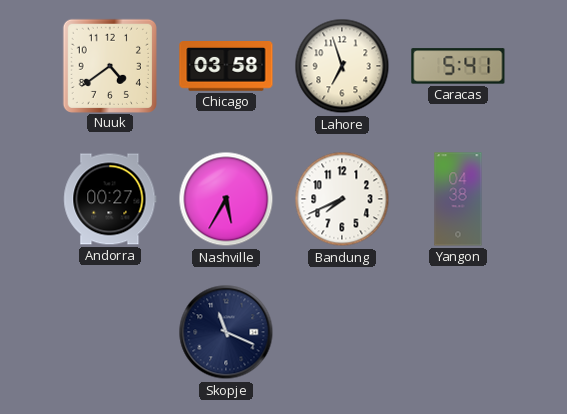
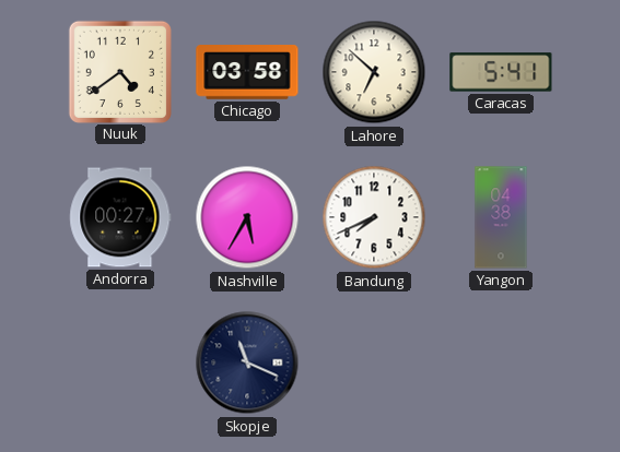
Lahore: 6:57 -> 6:52
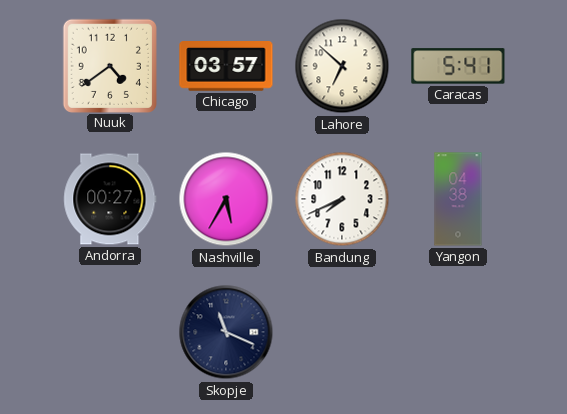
Chicago: 03:58 -> 03:57
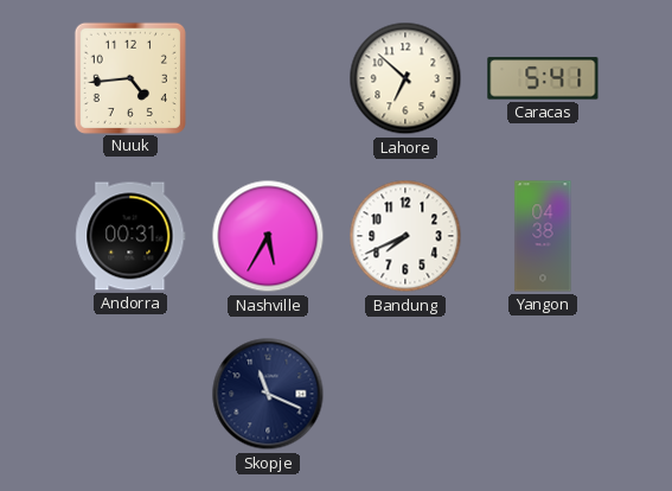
Nuuk: 4:39 -> 4:44
Chicago: 03:57 -> none
Andorra: 00:27 -> 00:31
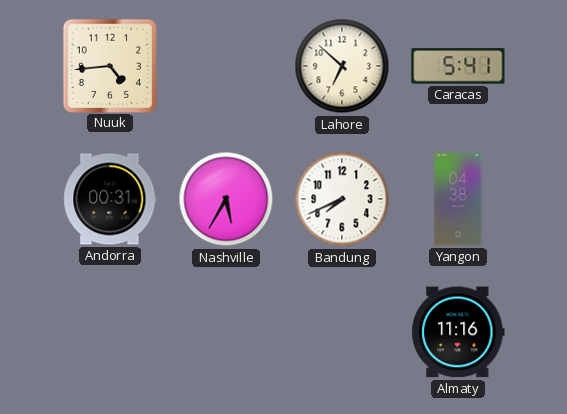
Skopje: 11:19 -> none
Almaty: none -> 11:16
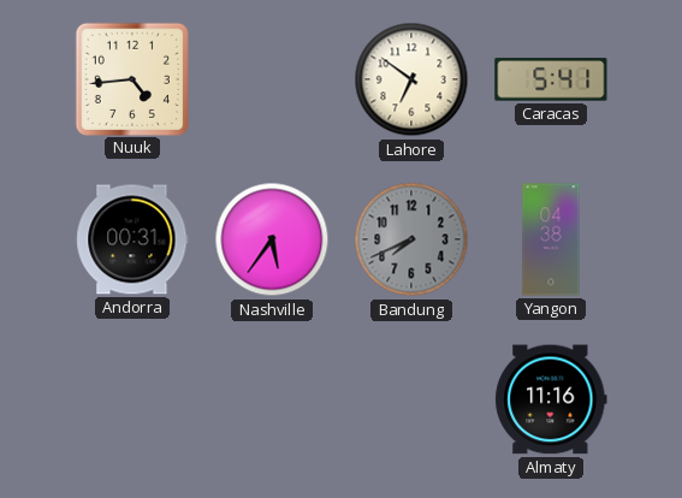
Lahore: 6:52 -> 6:51
Nashville: 5:35 -> 5:36
Bandung dial: white -> grey
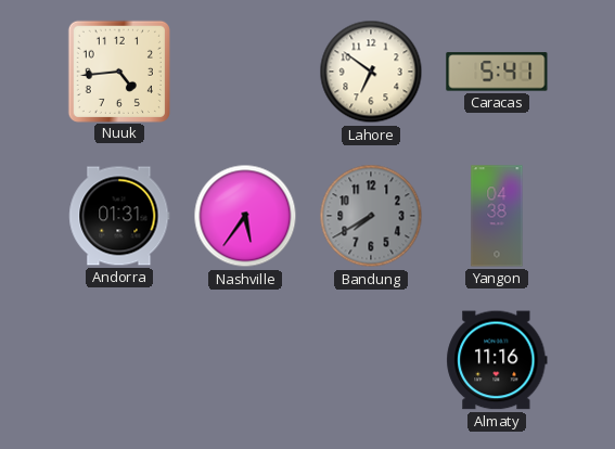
Andorra: 00:31 -> 01:31
Bandung: 7:41 -> 7:40
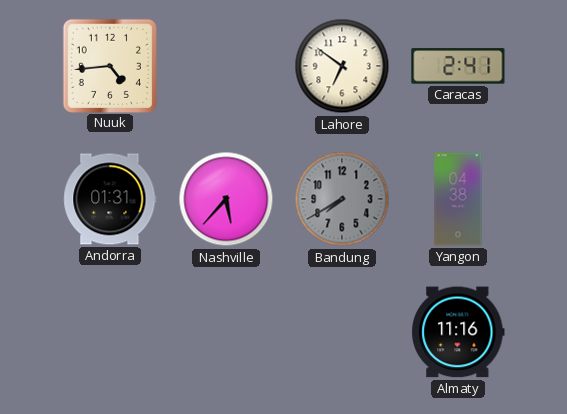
Caracas: 5:41 -> 2:41
Nashville: 5:36 -> 5:37
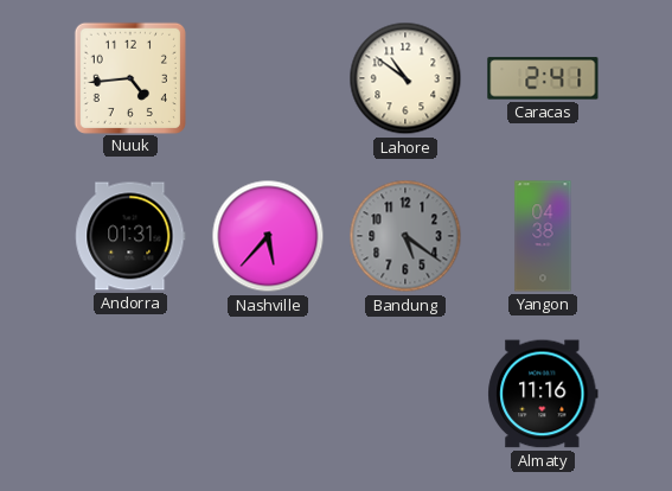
Lahore: 6:51 -> 10:51
Bandung: 7:40 -> 5:21
